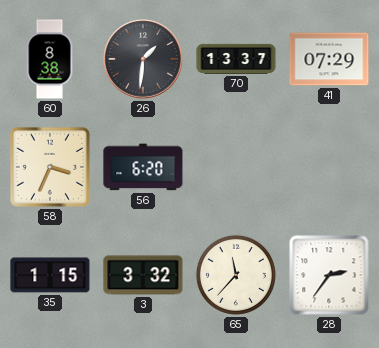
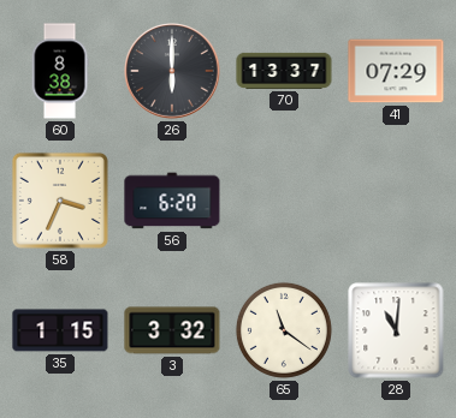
26: 1:31 -> 6:00
65: 11:37 -> 11:21
28: 2:36 -> 11:01
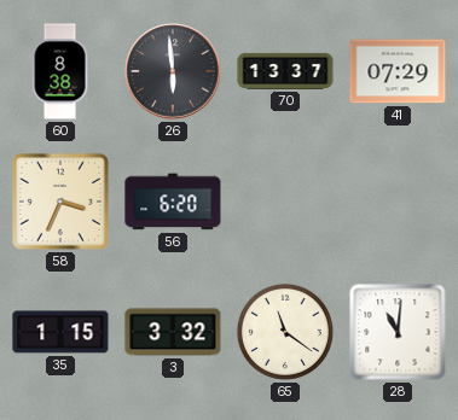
26: 6:00 -> 5:59
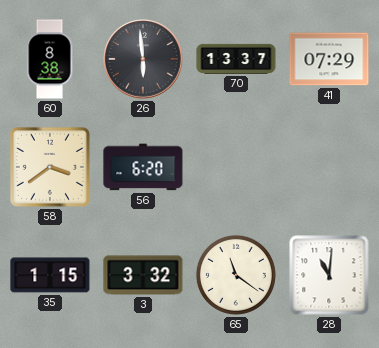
58: 3:34 -> 3:39
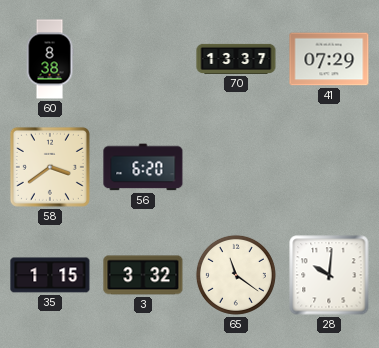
26: 5:59 -> none
28: 11:01 -> 10:01
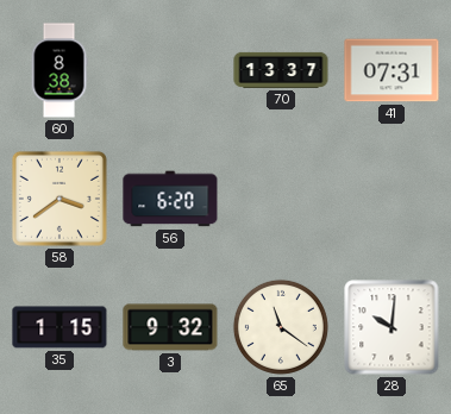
41: 07:29 -> 07:31
3: 3:32 -> 9:32
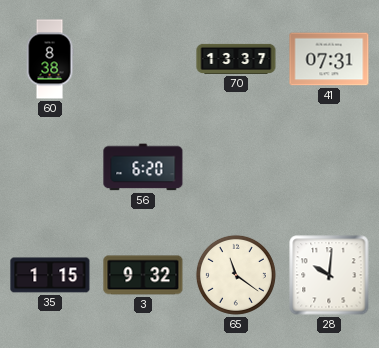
58: 3:39 -> none
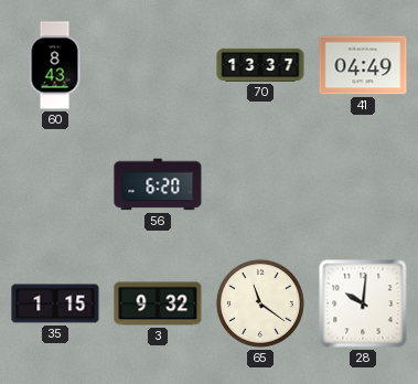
60: 8:38 -> 8:43
41: 07:31 -> 04:49
